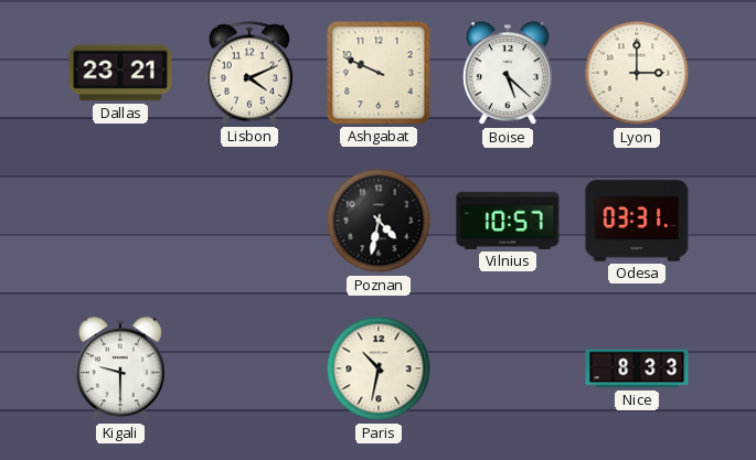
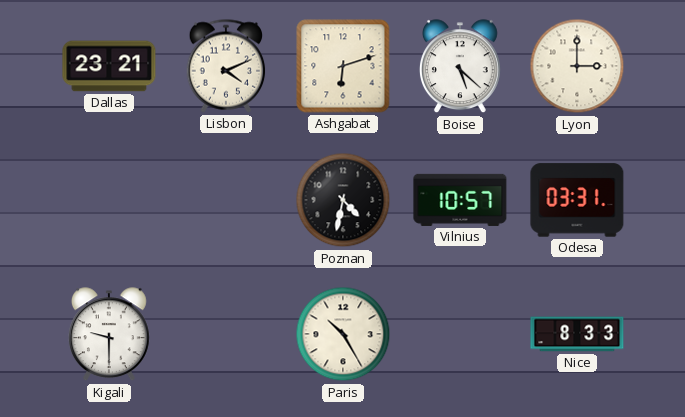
Ashgabat: 9:49 -> 6:12
Paris: 10:32 -> 10:25
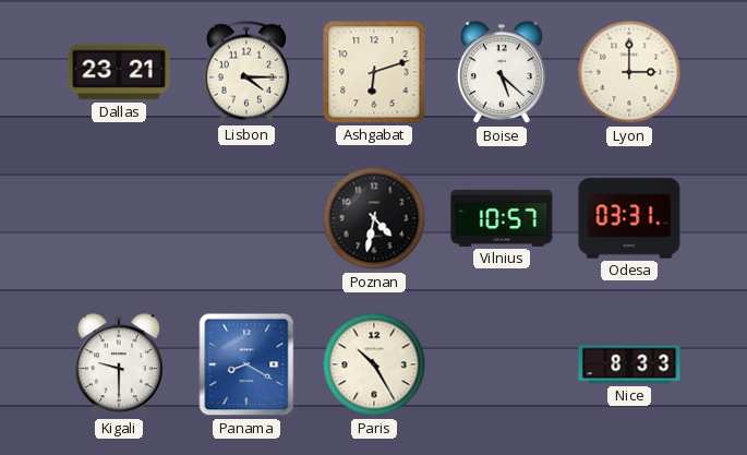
Lisbon: 4:11 -> 4:15
Panama: none -> 8:20
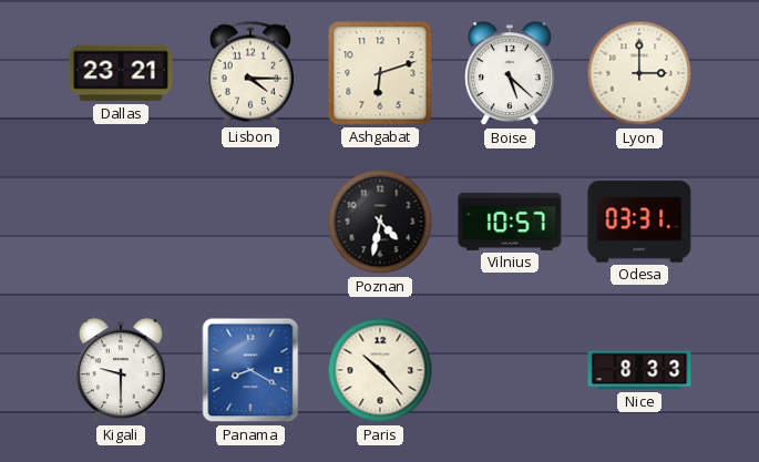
Paris: 10:25 -> 10:23
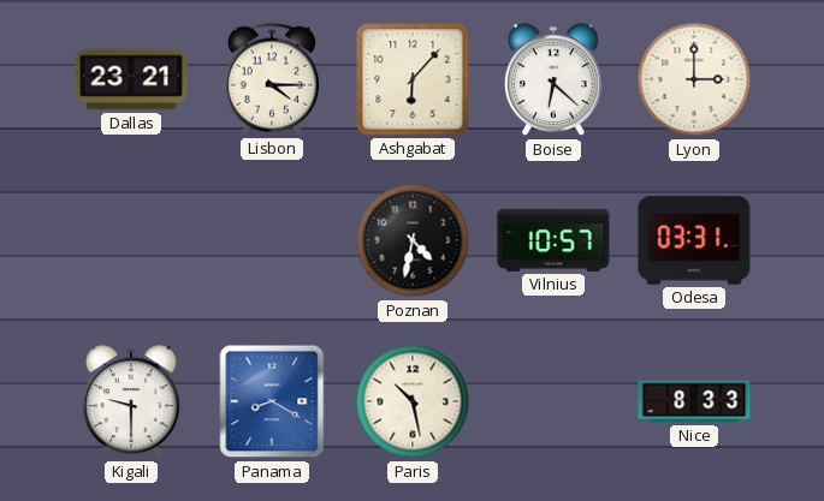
Ashgabat: 6:12 -> 6:07
Boise: 5:22 -> 6:22
Paris: 10:23 -> 10:28
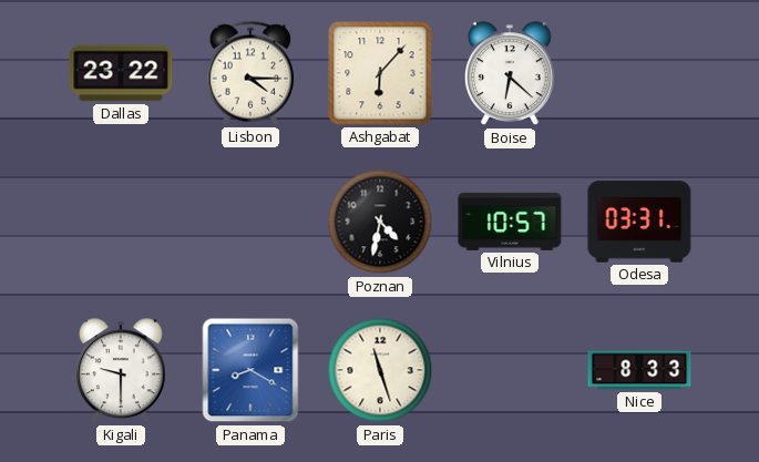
Dallas: 23:21 -> 23:22
Lyon: 3:00 -> none
Paris: 10:28 -> 11:27
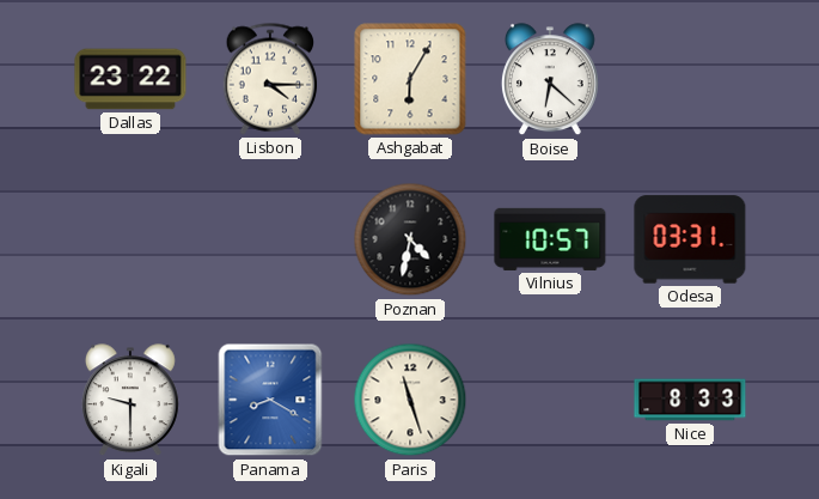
Ashgabat: 6:07 -> 6:05
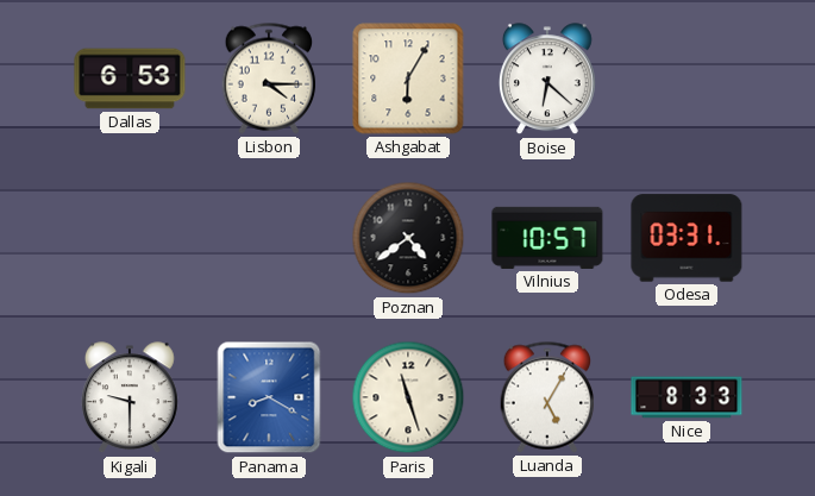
Dallas: 23:22 -> 6:53
Poznan: 4:32 -> 4:39
Luanda: none -> 5:05
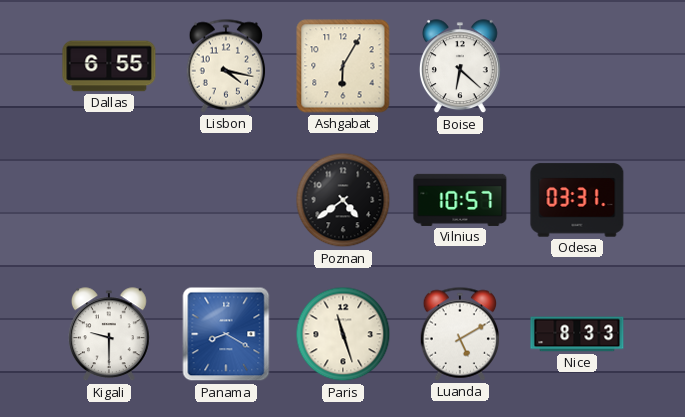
Dallas: 6:53 -> 6:55
Lisbon: 4:15 -> 4:17
Luanda: 5:05 -> 5:10
